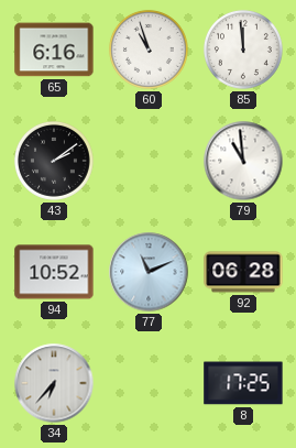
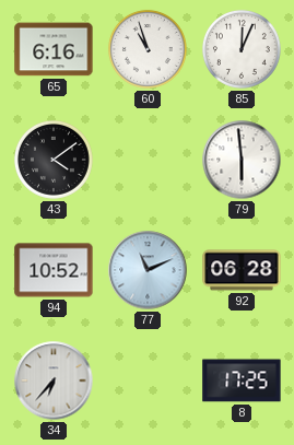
85: 11:59 -> 12:04
43: 2:09 -> 4:09
79: 10:59 -> 5:59
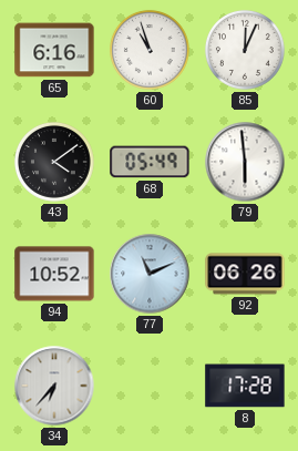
68: none -> 05:49
92: 06:28 -> 06:26
8: 17:25 -> 17:28
